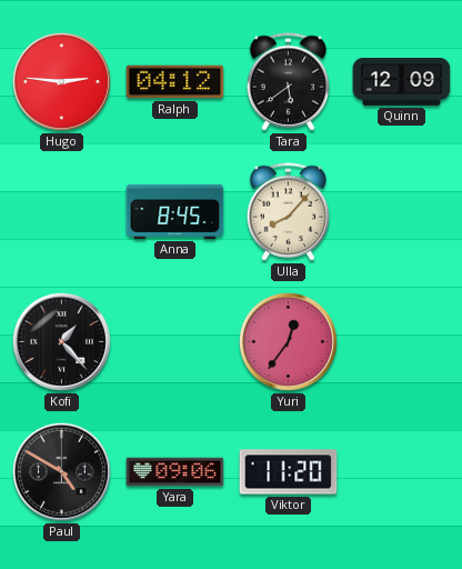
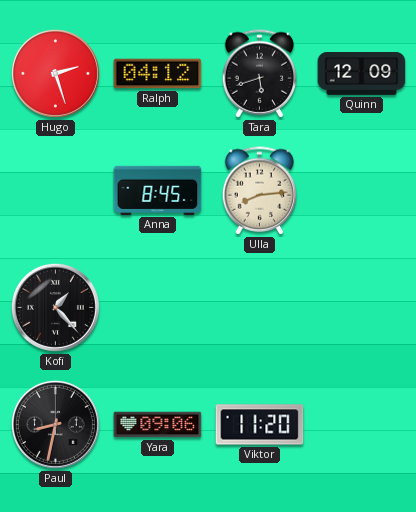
Hugo: 2:46 -> 2:27
Tara: 5:39 -> 5:42
Ulla: 8:07 -> 8:14
Yuri: 12:36 -> none
Paul: 4:50 -> 8:32
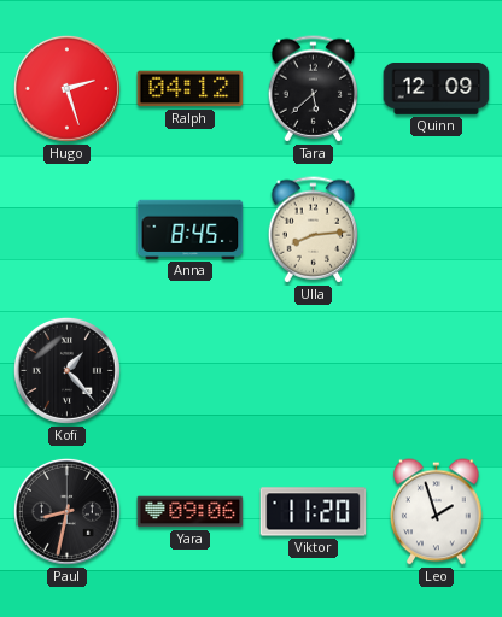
Tara: 5:42 -> 5:38
Leo: none -> 1:57
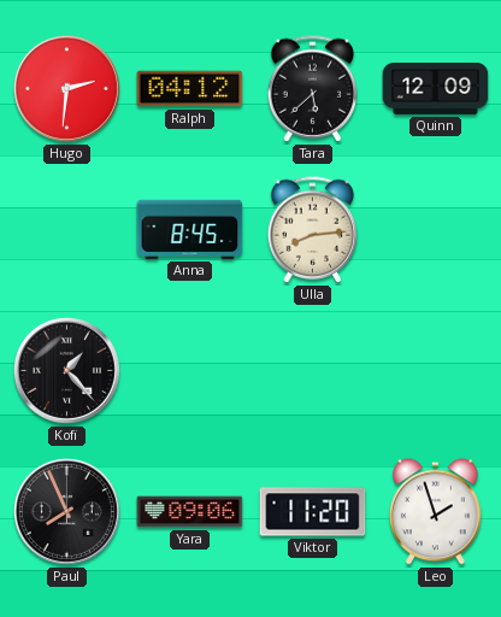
Hugo: 2:27 -> 2:31
Paul: 8:32 -> 7:56
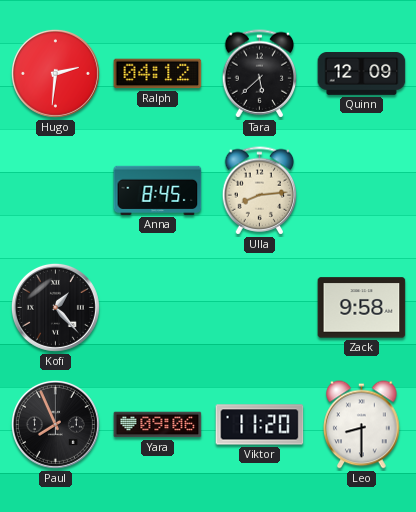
Zack: none -> 9:58
Leo: 1:57 -> 8:30
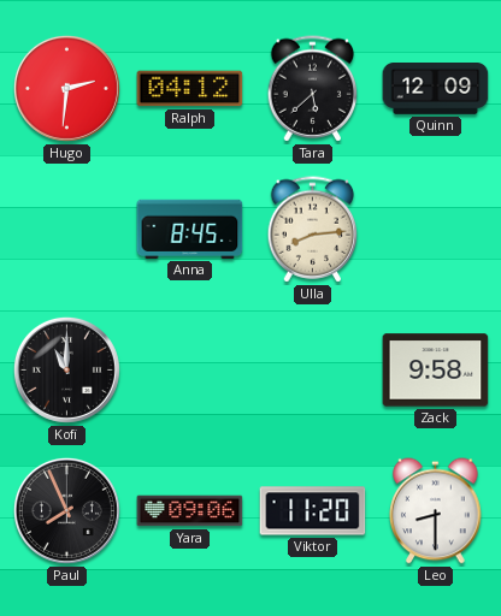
Kofi: 1:23 -> 11:00
